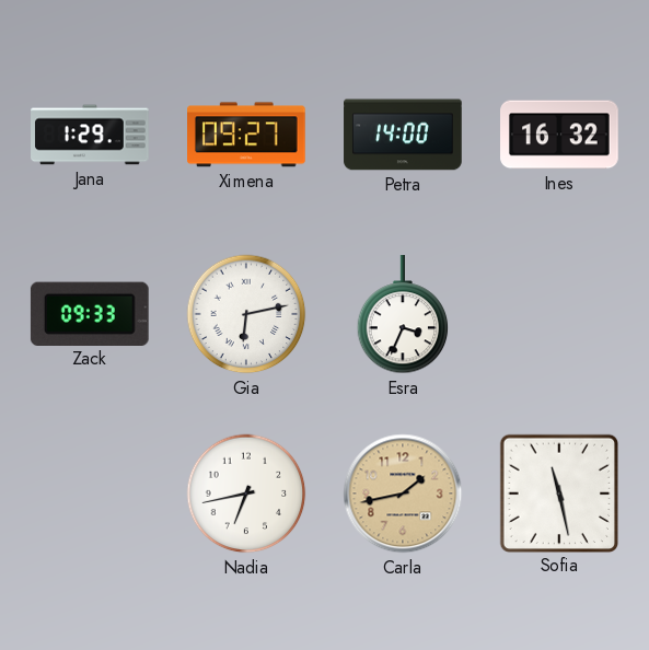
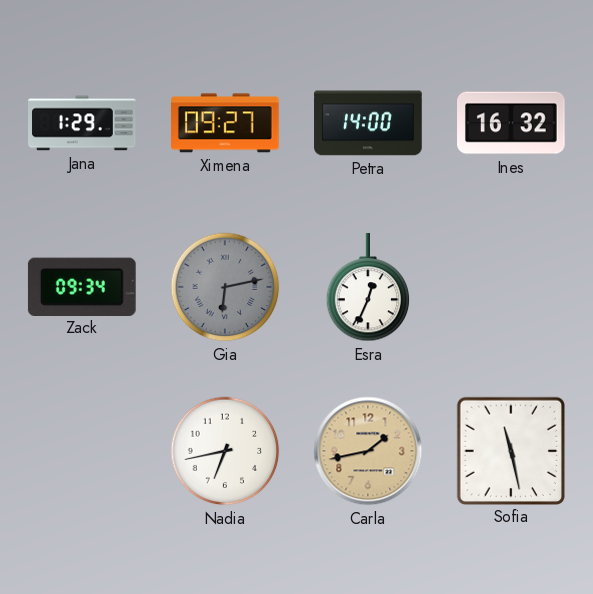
Zack: 09:33 -> 09:34
Gia dial: white -> grey
Esra: 3:34 -> 12:34
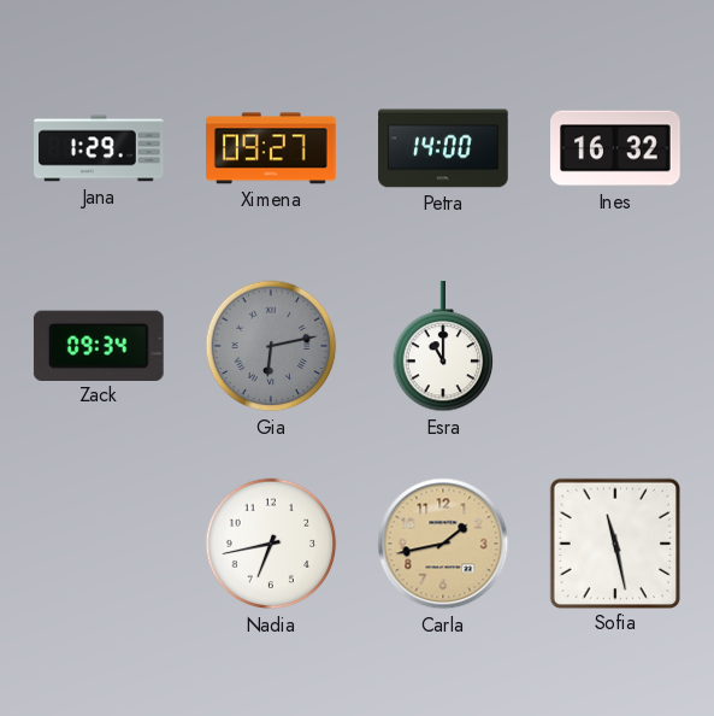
Esra: 12:34 -> 11:00
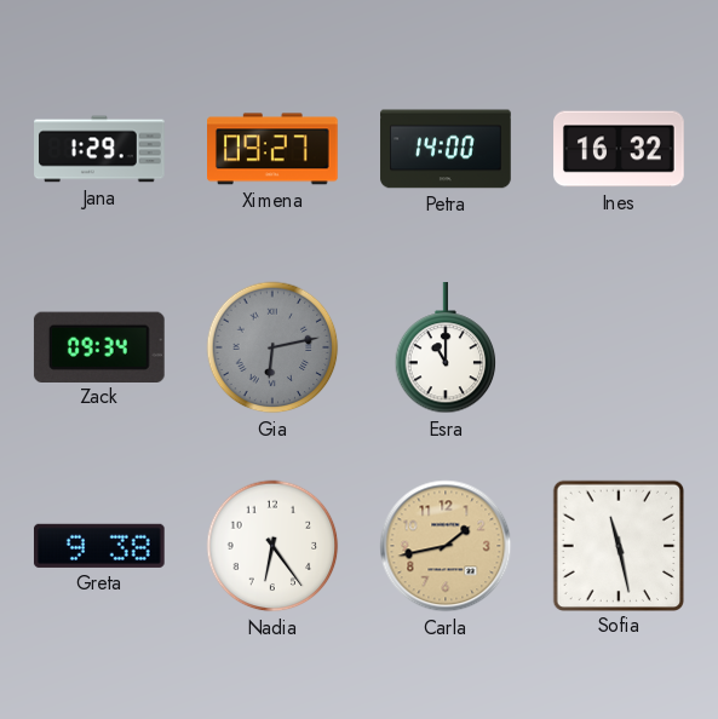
Greta: none -> 9:38
Nadia: 6:43 -> 6:24
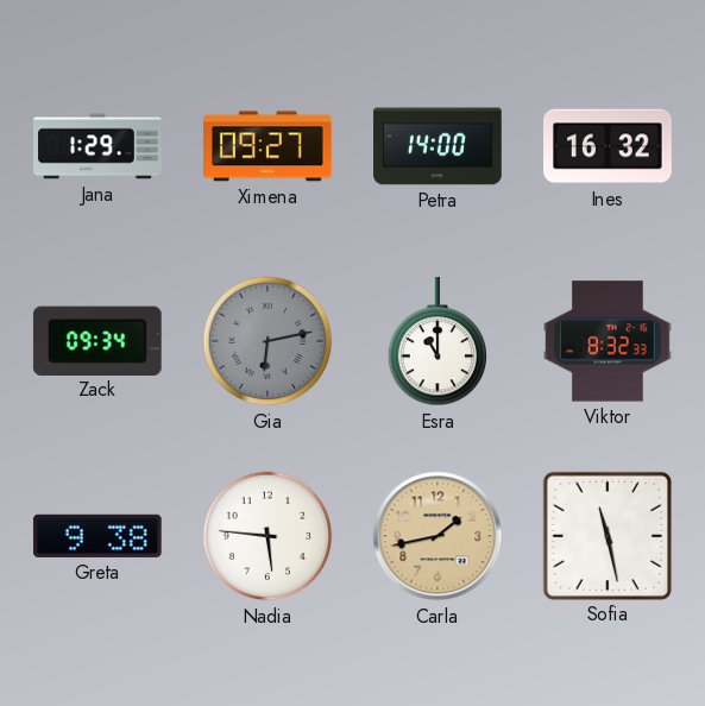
Viktor: none -> 8:32
Nadia: 6:24 -> 5:46
